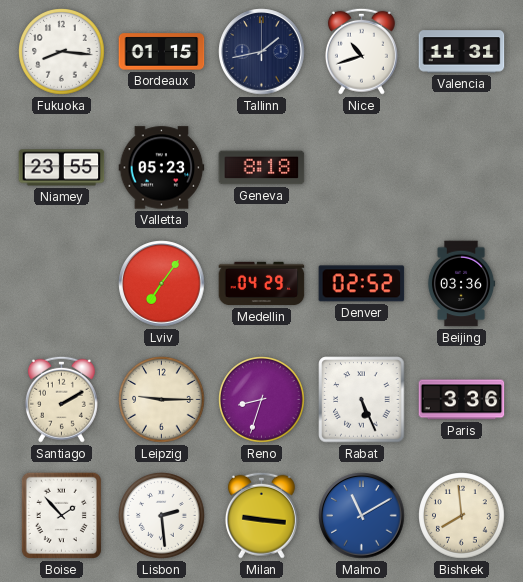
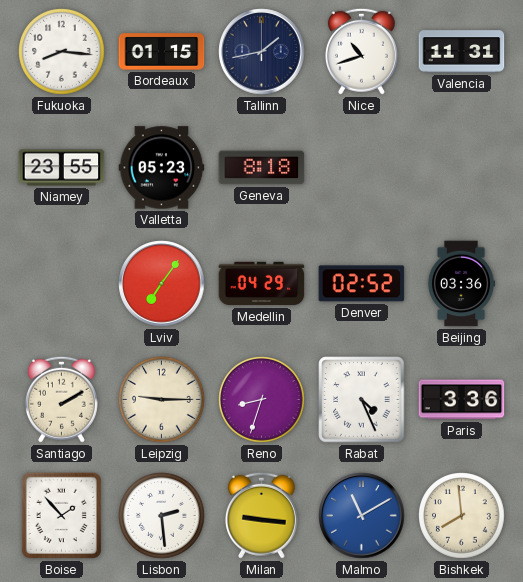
Rabat: 5:26 -> 4:26
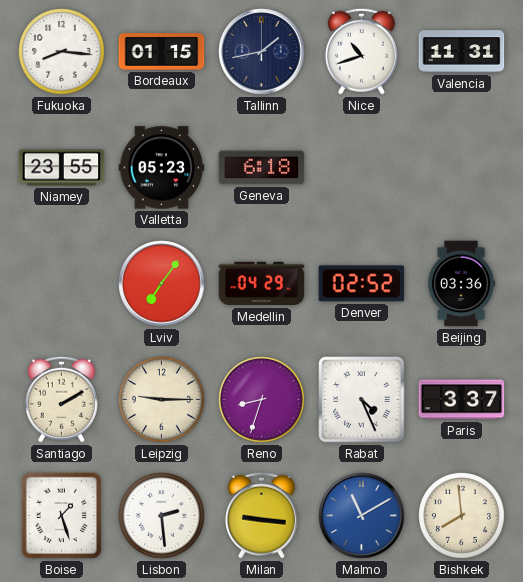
Geneva: 8:18 -> 6:18
Paris: 3:36 -> 3:37
Boise: 1:53 -> 1:27
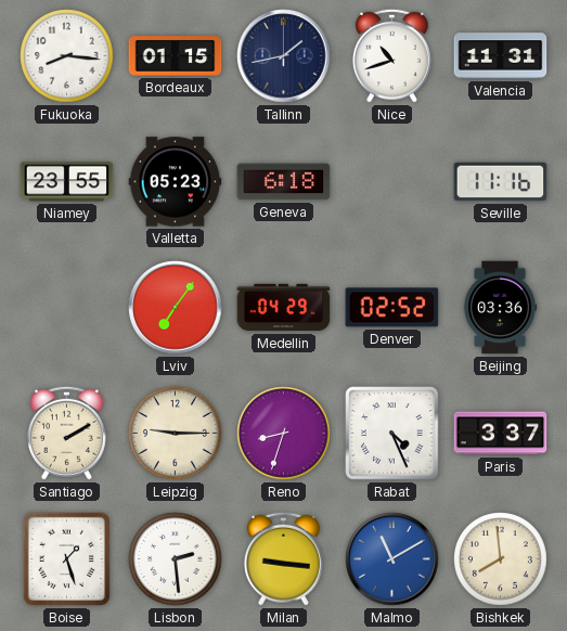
Seville: none -> 11:16
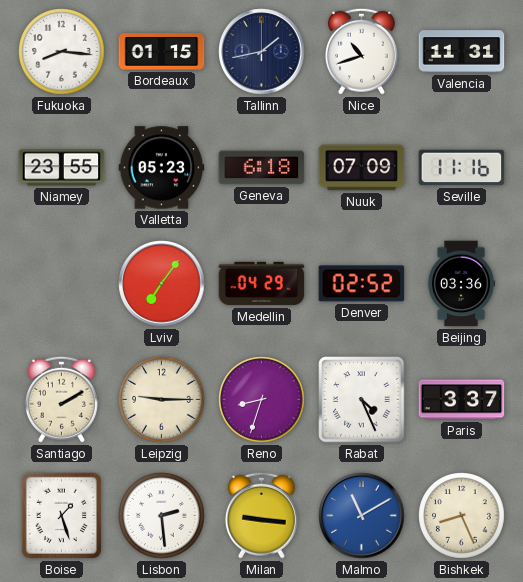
Nuuk: none -> 07:09
Bishkek: 7:59 -> 8:26
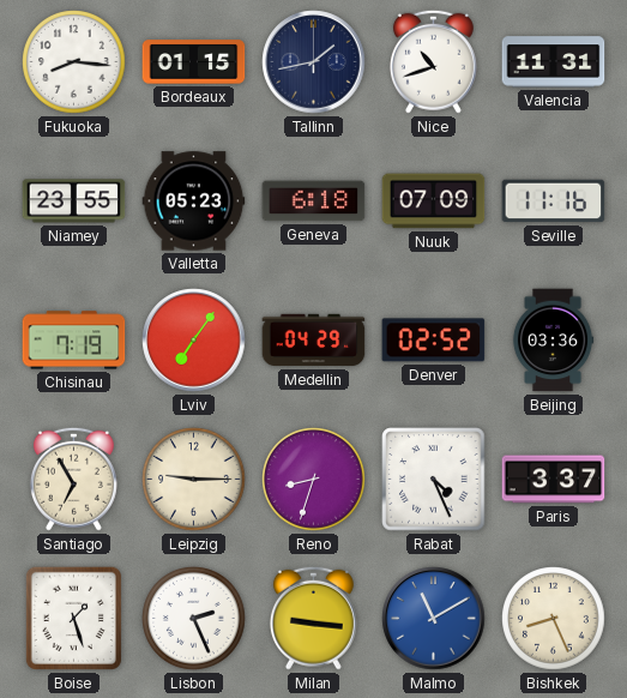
Chisinau: none -> 7:19
Santiago: 2:10 -> 6:55
Lisbon: 2:29 -> 2:26
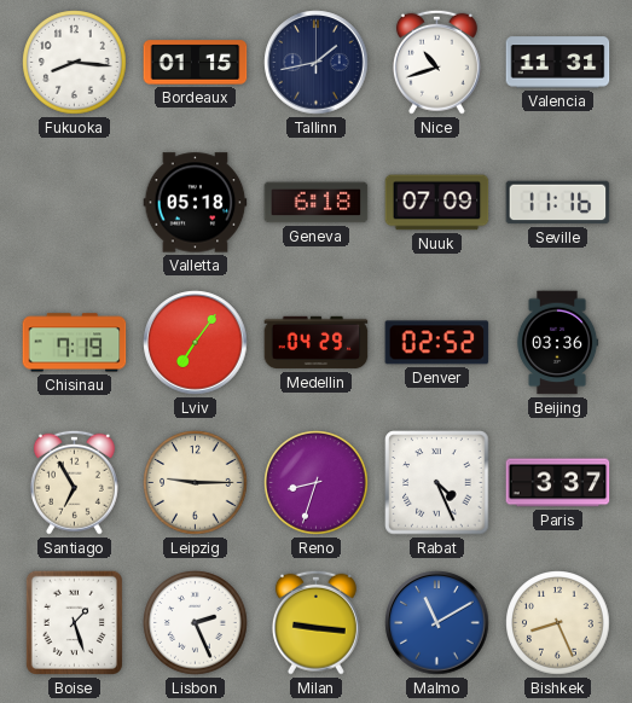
Niamey: 23:55 -> none
Valletta: 05:23 -> 05:18
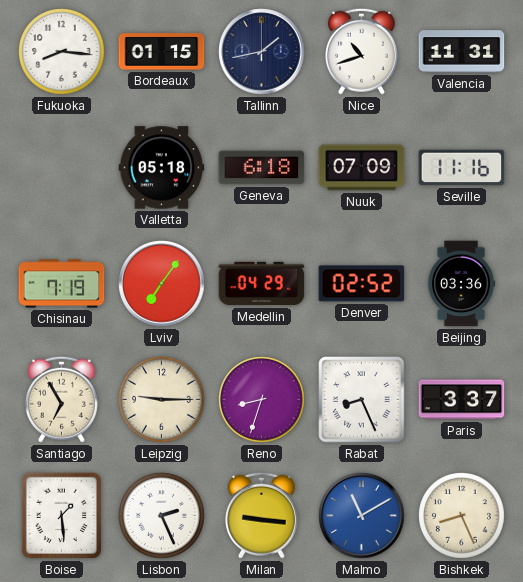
Rabat: 4:26 -> 8:26
Boise: 1:27 -> 1:29
